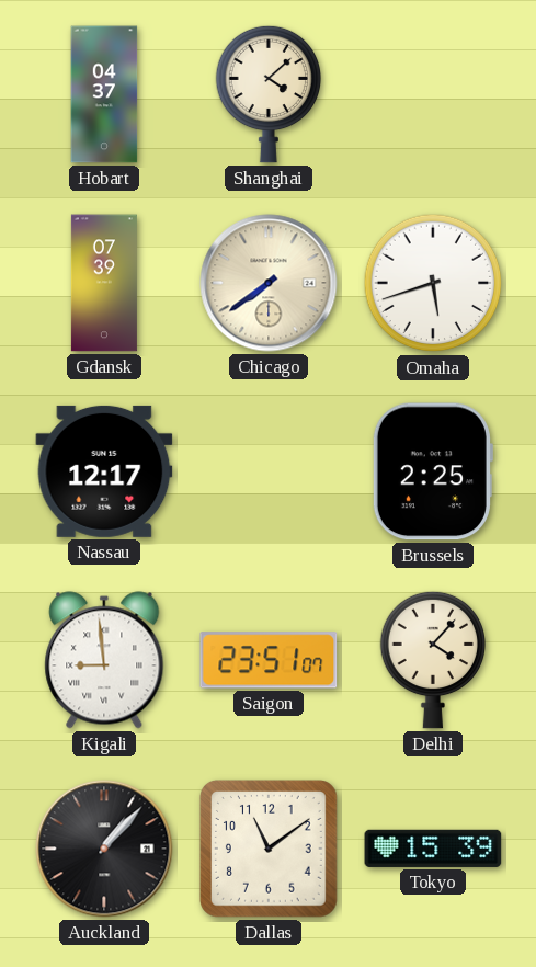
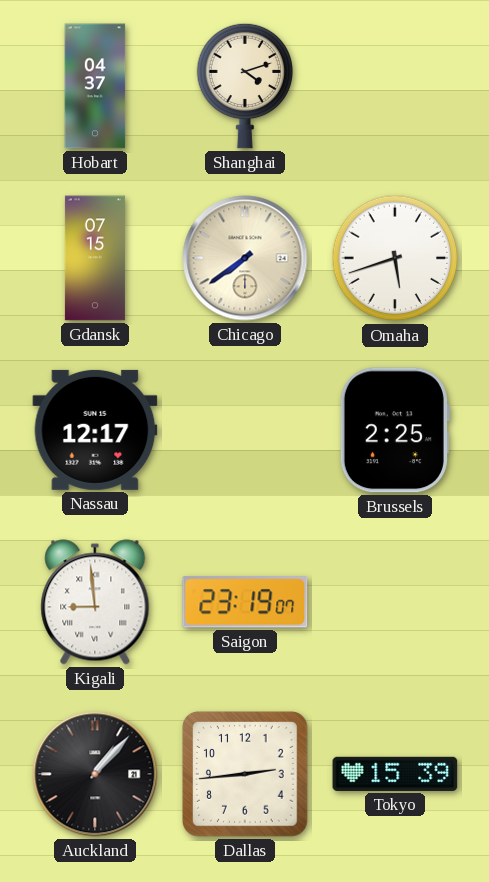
Shanghai: 4:08 -> 4:12
Gdansk: 07:39 -> 07:15
Saigon: 23:51 -> 23:19
Delhi: 4:07 -> none
Dallas: 11:09 -> 2:44
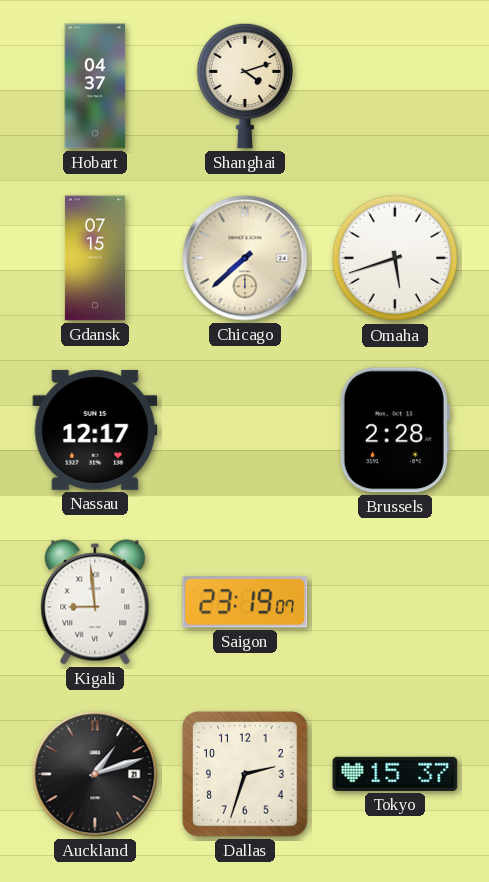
Chicago: 7:39 -> 7:38
Brussels: 2:25 -> 2:28
Auckland: 1:07 -> 1:12
Dallas: 2:44 -> 2:33
Tokyo: 15:39 -> 15:37
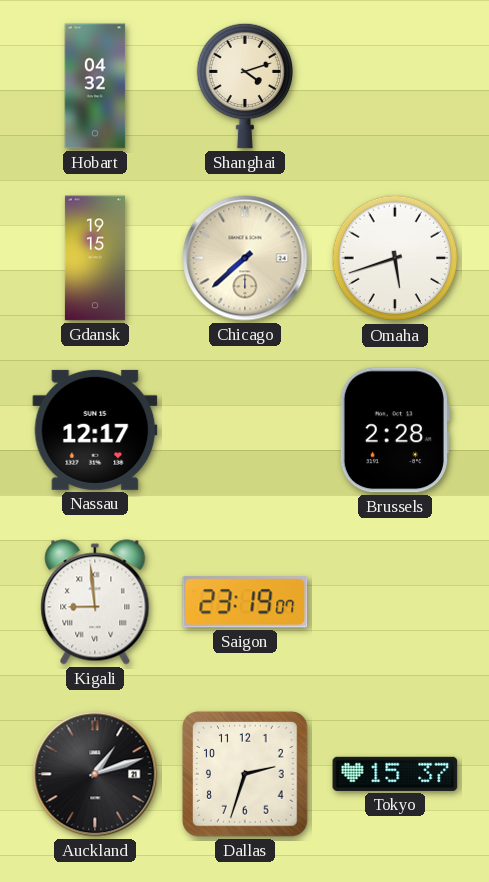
Hobart: 04:37 -> 04:32
Gdansk: 07:15 -> 19:15
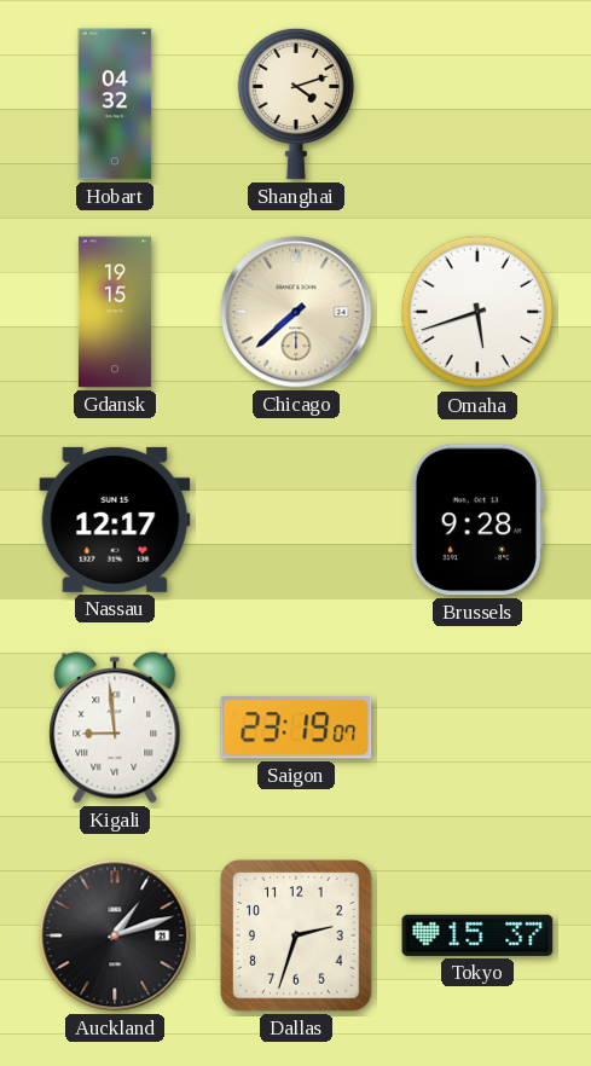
Brussels: 2:28 -> 9:28
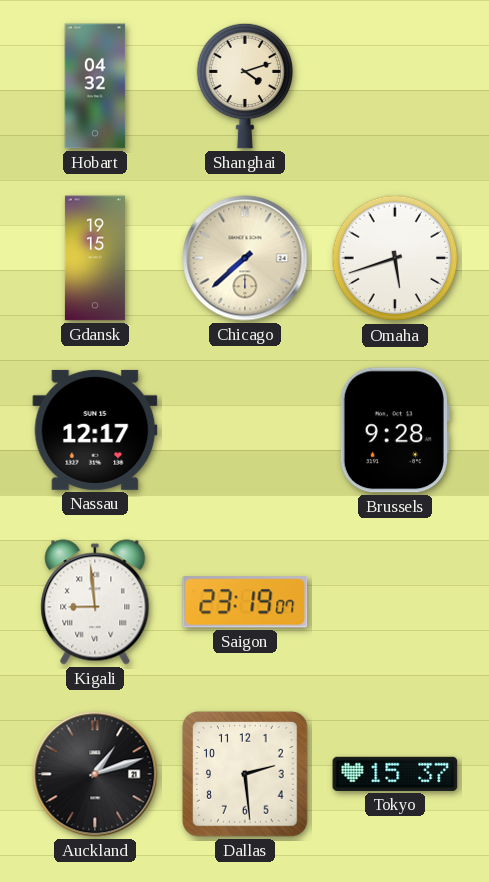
Dallas: 2:33 -> 2:29
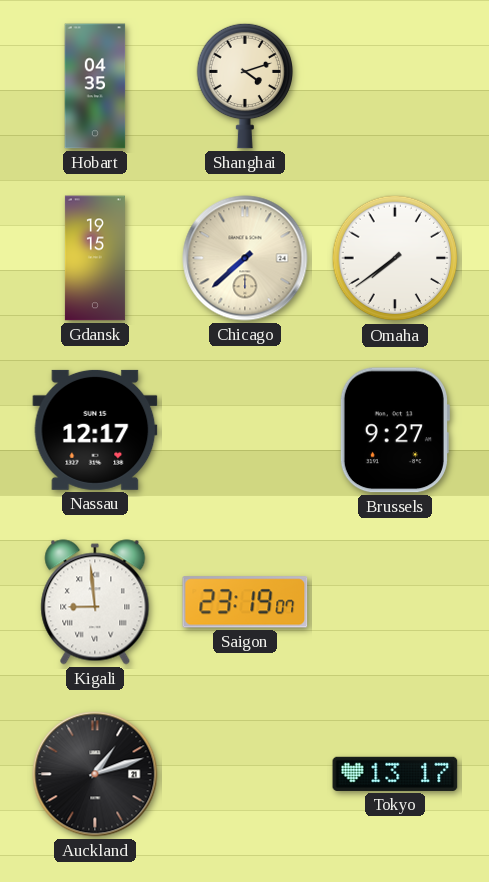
Hobart: 04:32 -> 04:35
Omaha: 5:42 -> 7:39
Brussels: 9:28 -> 9:27
Dallas: 2:29 -> none
Tokyo: 15:37 -> 13:17
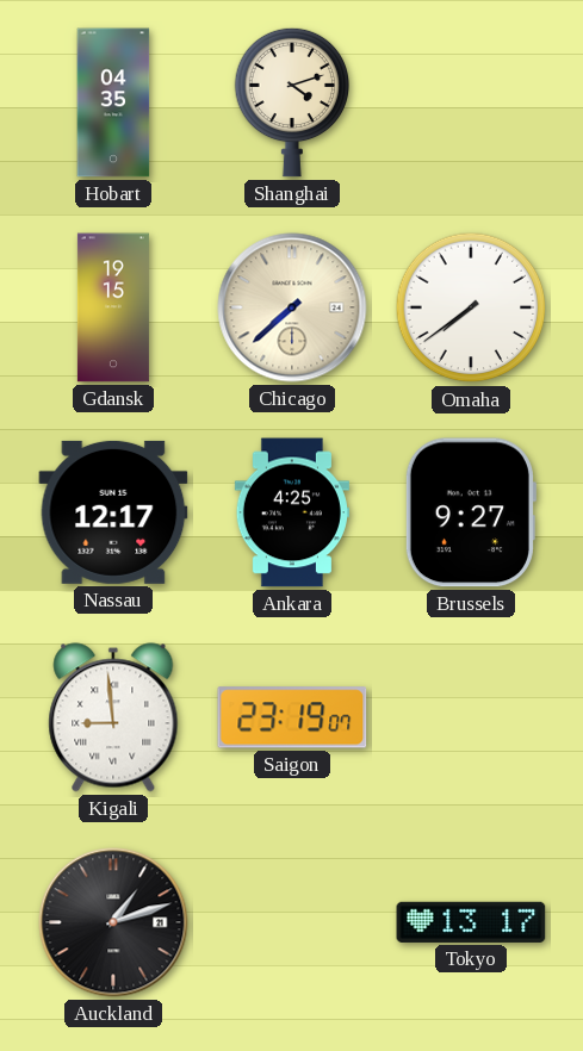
Ankara: none -> 4:25
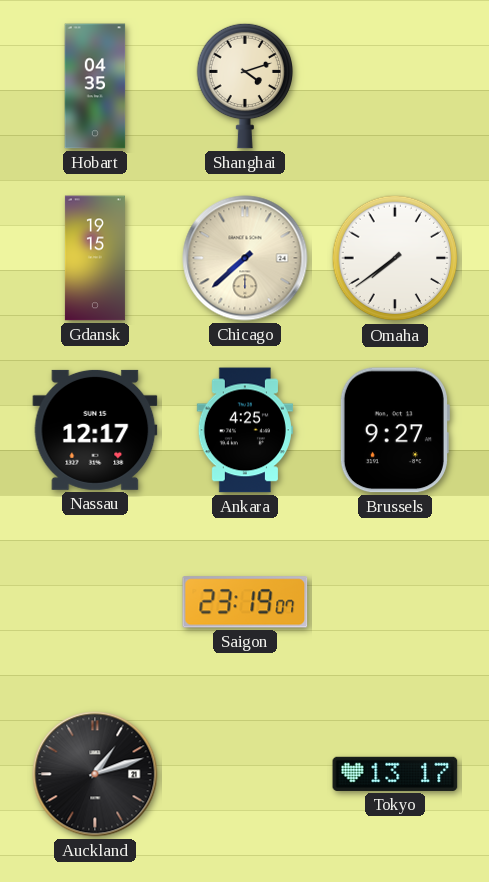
Kigali: 8:59 -> none
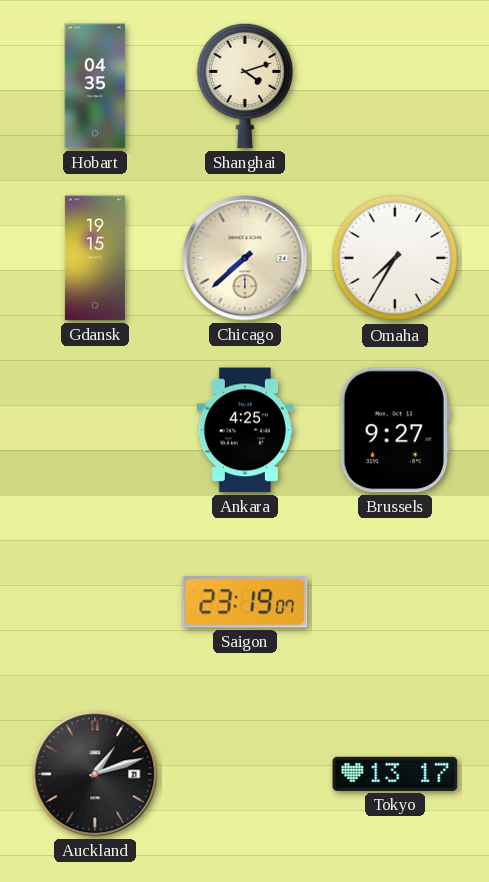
Omaha: 7:39 -> 7:35
Nassau: 12:17 -> none
